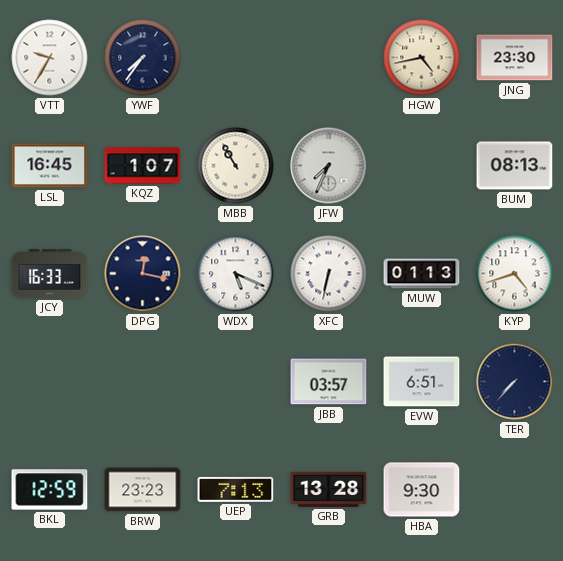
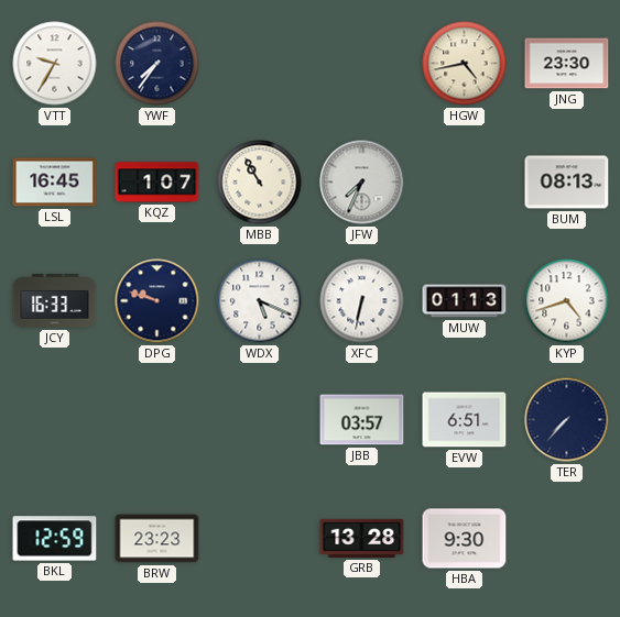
DPG: 12:17 -> 9:48
UEP: 7:13 -> none
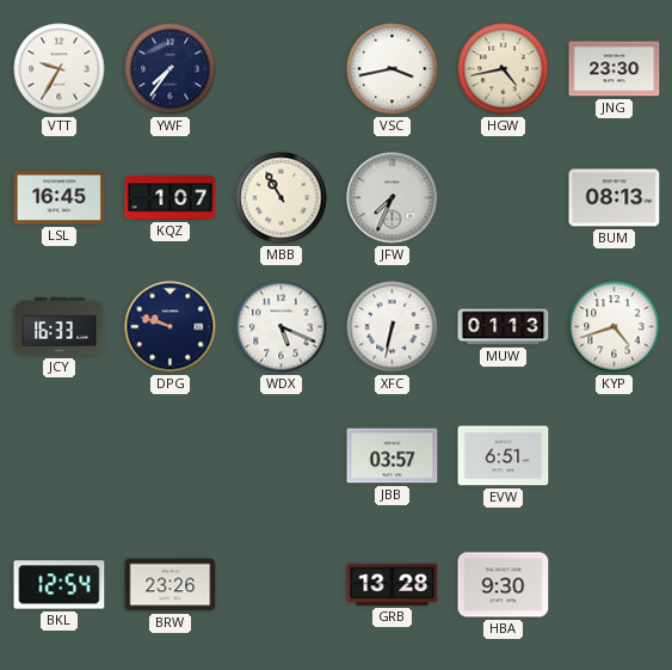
VSC: none -> 3:43
TER: 7:37 -> none
BKL: 12:59 -> 12:54
BRW: 23:23 -> 23:26
